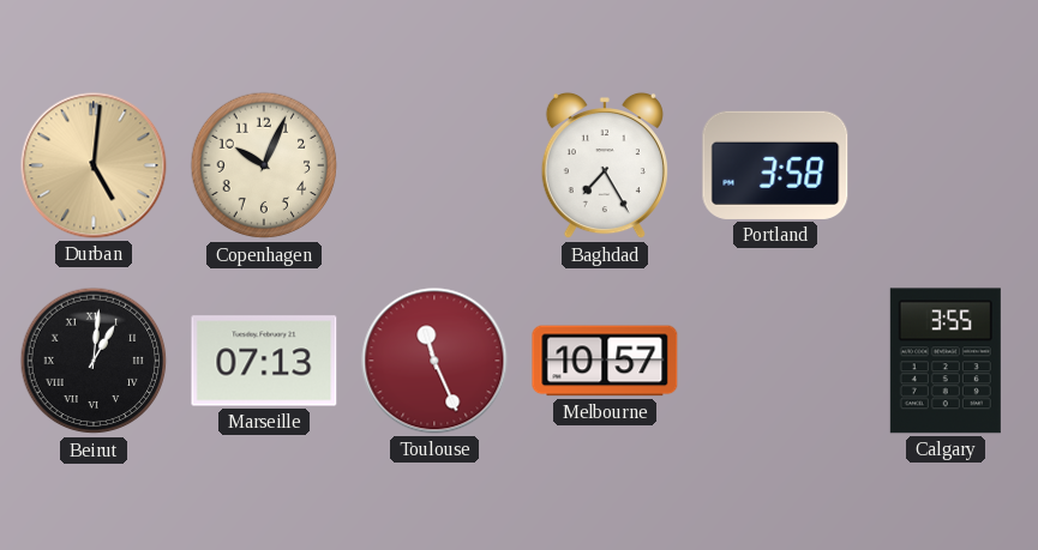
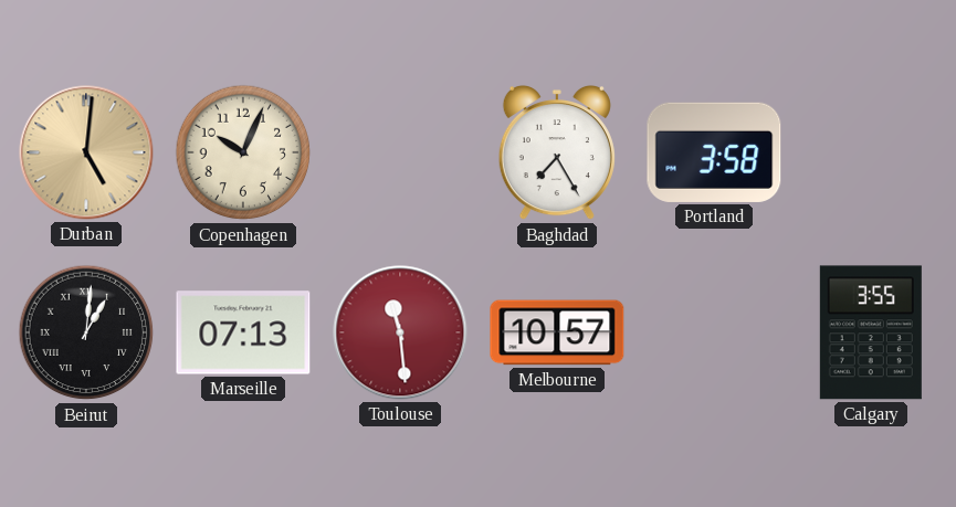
Toulouse: 11:26 -> 11:29
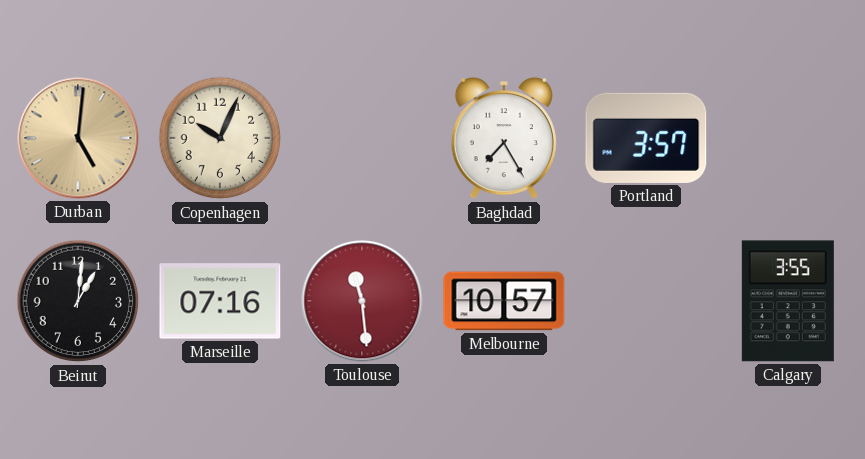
Portland: 3:58 -> 3:57
Beirut numerals: Roman -> Arabic
Marseille: 07:13 -> 07:16
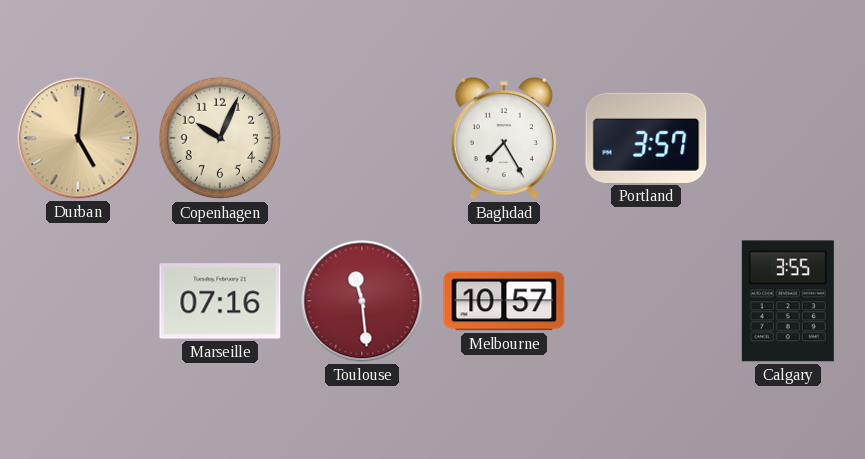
Beirut: 1:01 -> none
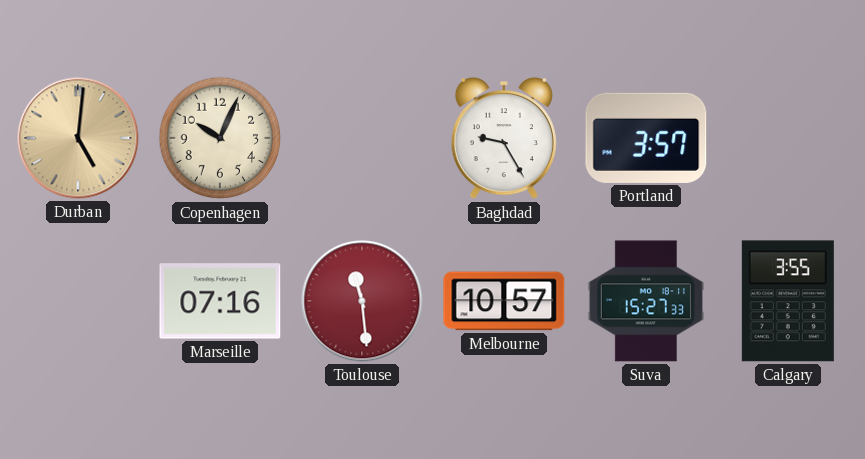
Baghdad: 7:25 -> 9:25
Suva: none -> 15:27
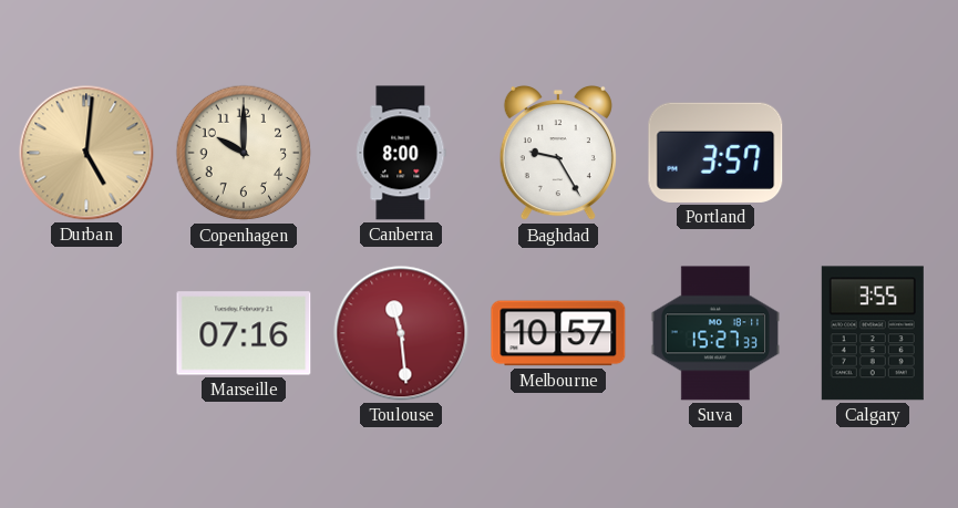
Copenhagen: 10:04 -> 10:00
Canberra: none -> 8:00
